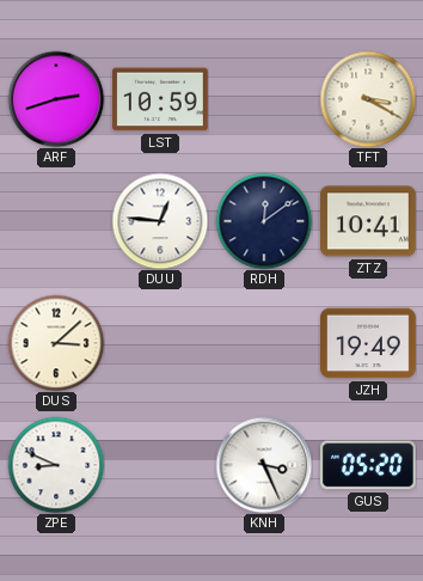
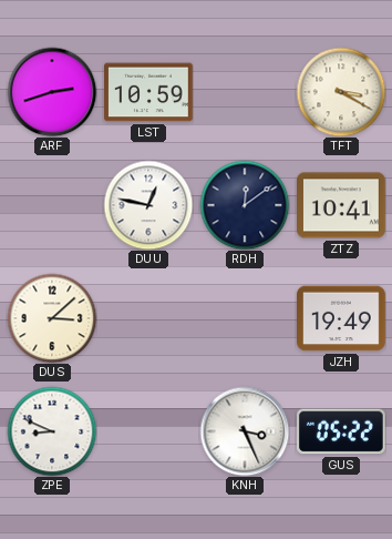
DUU: 12:46 -> 12:47
GUS: 05:20 -> 05:22
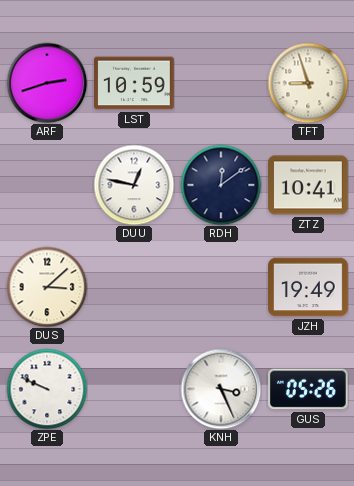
TFT: 3:20 -> 8:57
ZPE: 8:49 -> 9:49
GUS: 05:22 -> 05:26
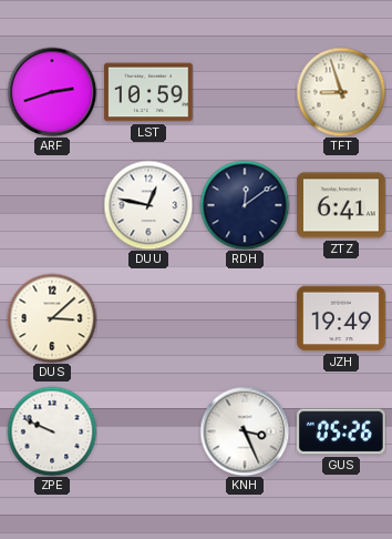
ZTZ: 10:41 -> 6:41
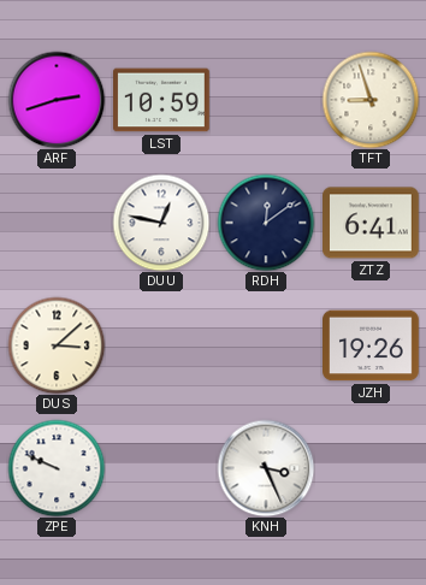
JZH: 19:49 -> 19:26
GUS: 05:26 -> none
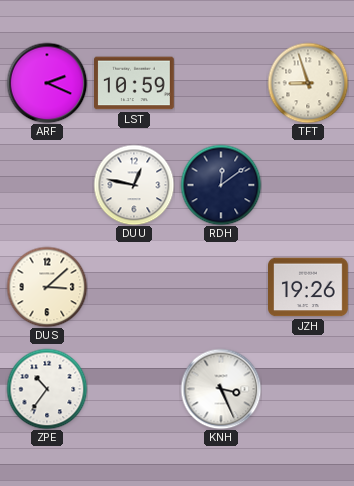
ARF: 2:42 -> 2:19
ZTZ: 6:41 -> none
ZPE: 9:49 -> 10:36
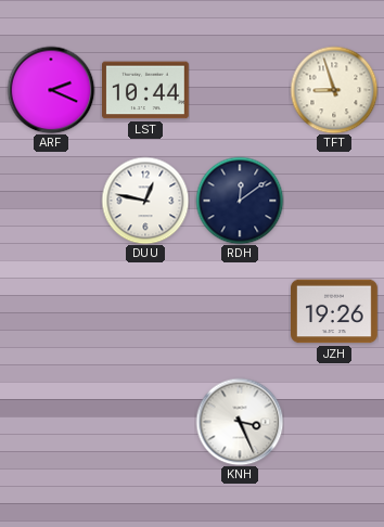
LST: 10:59 -> 10:44
DUS: 3:08 -> none
ZPE: 10:36 -> none
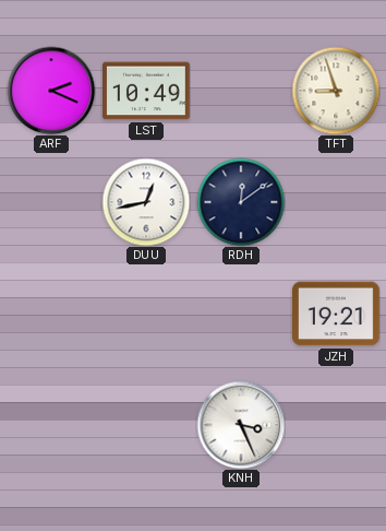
LST: 10:44 -> 10:49
DUU: 12:47 -> 12:43
JZH: 19:26 -> 19:21
